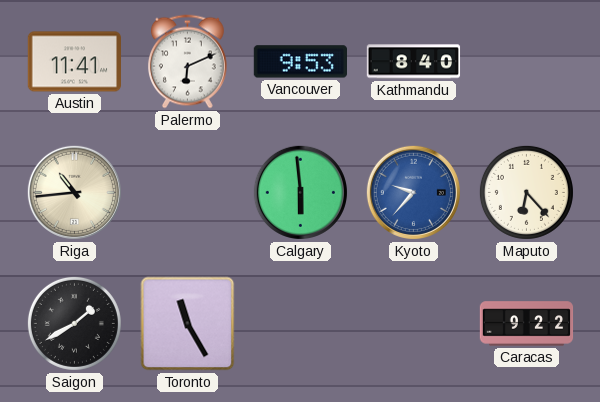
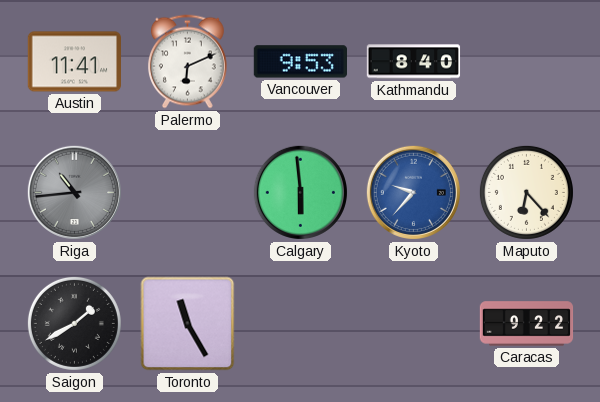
Riga dial: cream -> grey
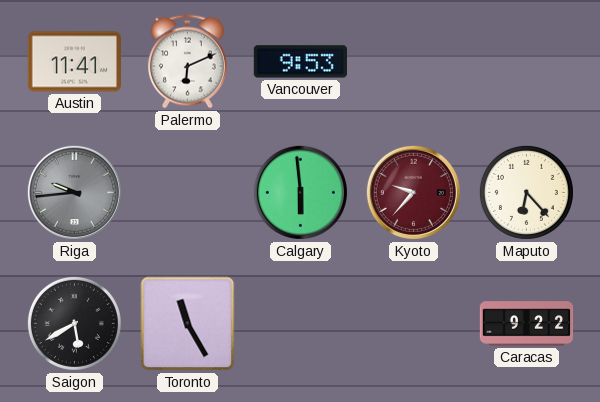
Kathmandu: 8:40 -> none
Riga: 10:44 -> 9:44
Kyoto dial: blue -> burgundy
Saigon: 1:40 -> 5:40
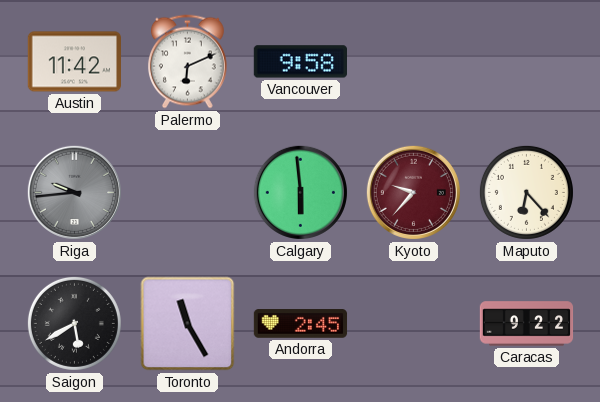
Austin: 11:41 -> 11:42
Vancouver: 9:53 -> 9:58
Andorra: none -> 2:45
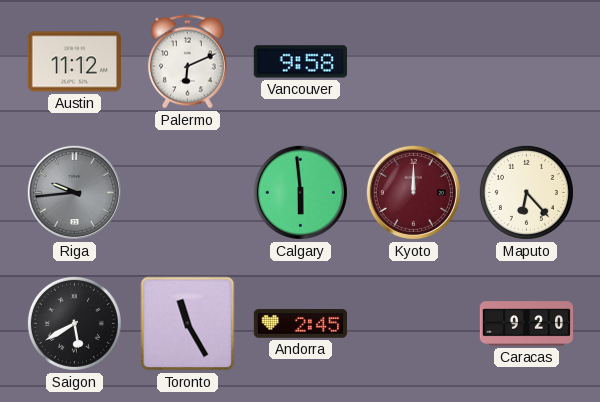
Austin: 11:42 -> 11:12
Kyoto: 9:37 -> 12:00
Caracas: 9:22 -> 9:20
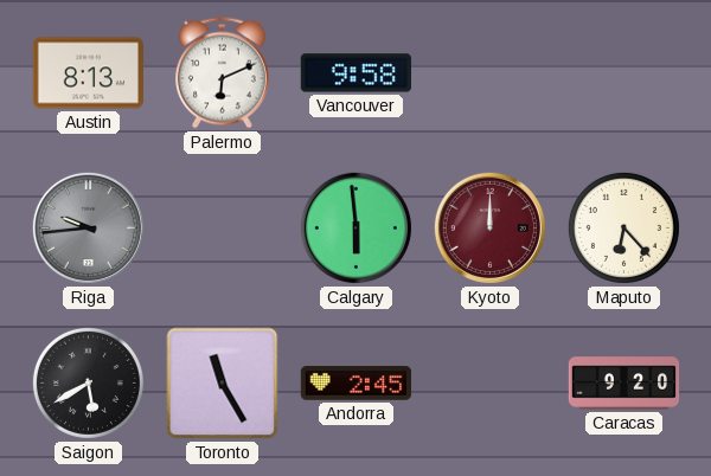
Austin: 11:12 -> 8:13
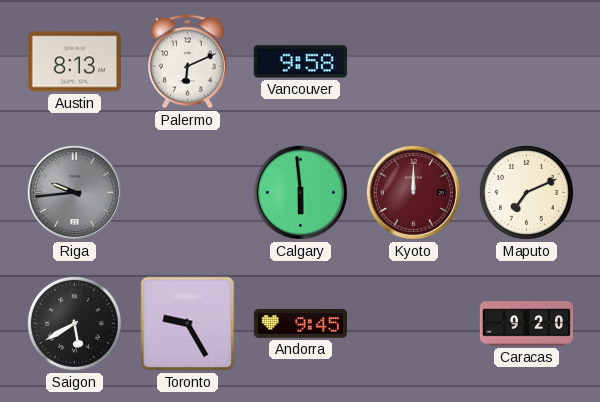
Maputo: 6:23 -> 7:11
Toronto: 11:25 -> 9:25
Andorra: 2:45 -> 9:45
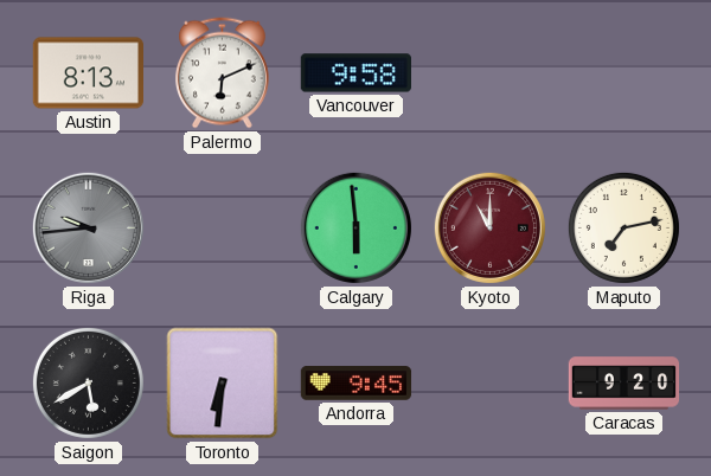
Kyoto: 12:00 -> 11:00
Maputo: 7:11 -> 7:13
Toronto: 9:25 -> 6:31
